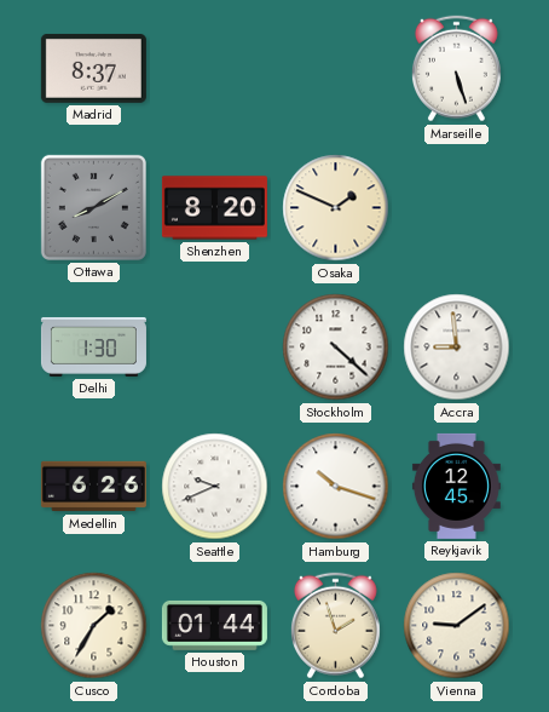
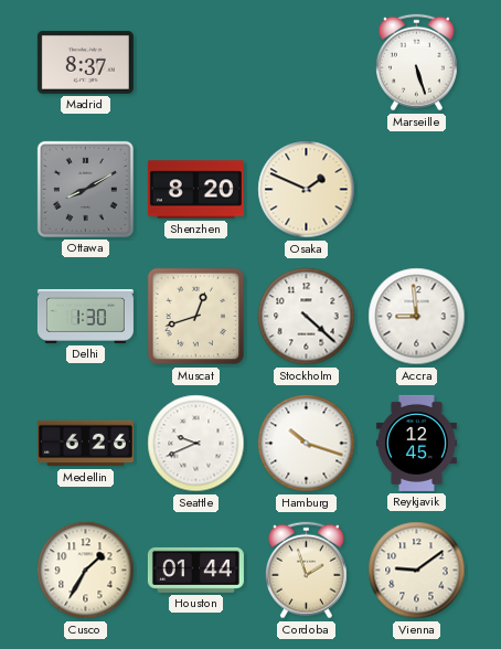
Muscat: none -> 12:42
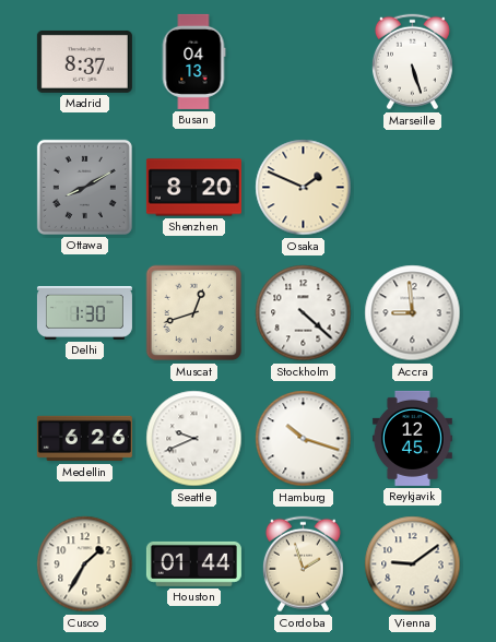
Busan: none -> 04:13
